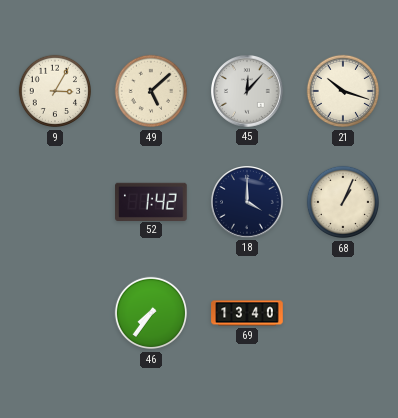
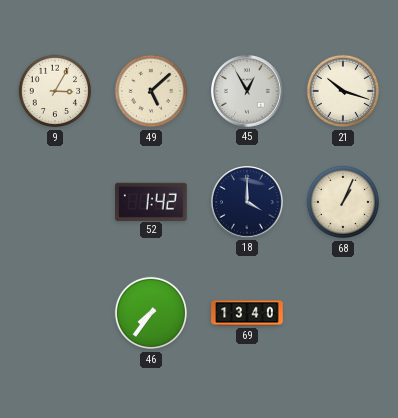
45: 12:07 -> 12:55
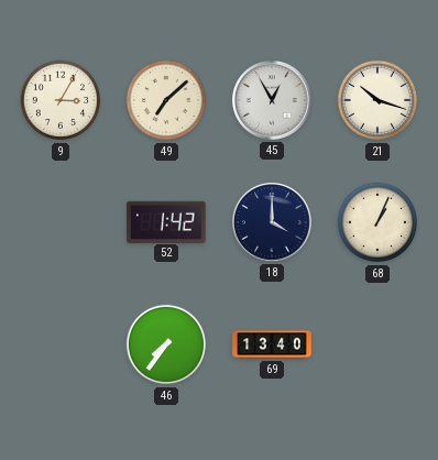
49: 5:08 -> 7:08
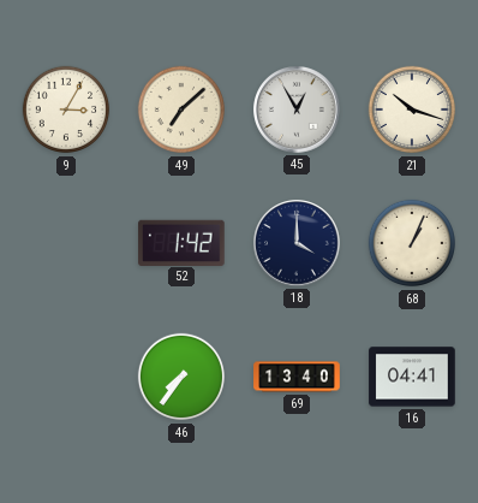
16: none -> 04:41
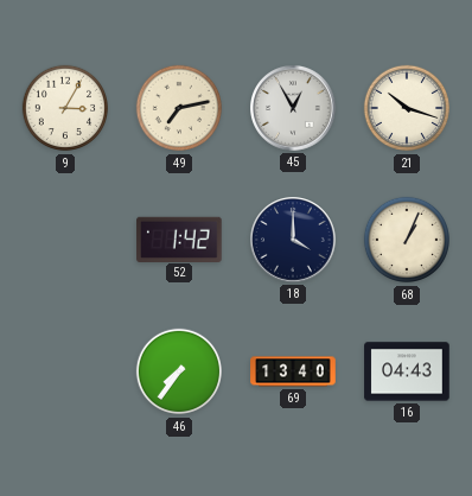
49: 7:08 -> 7:13
16: 04:41 -> 04:43
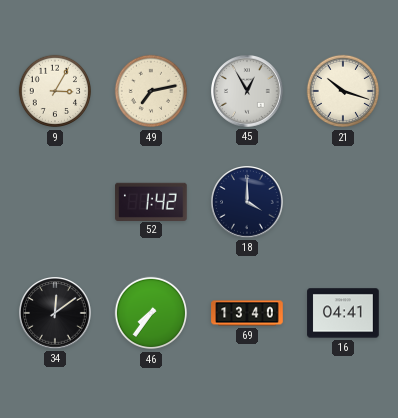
68: 1:04 -> none
34: none -> 12:09
16: 04:43 -> 04:41
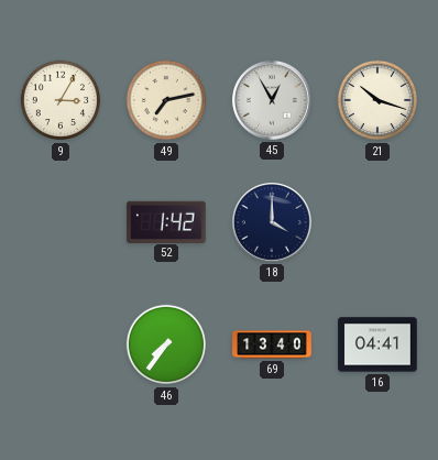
34: 12:09 -> none
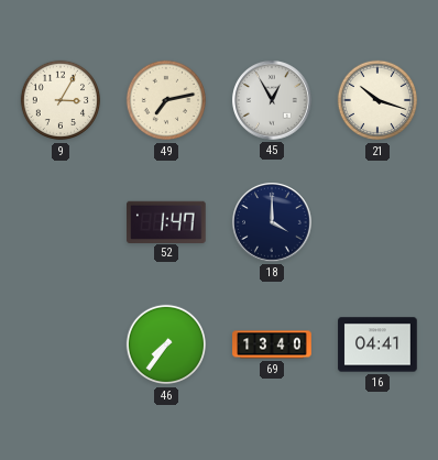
52: 1:42 -> 1:47
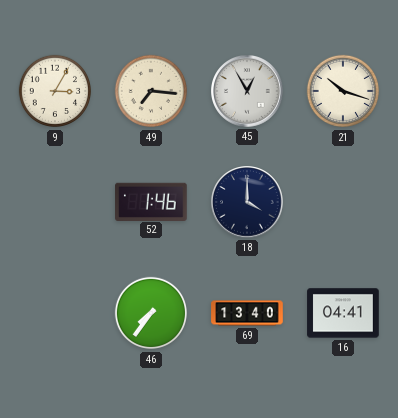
49: 7:13 -> 7:16
52: 1:47 -> 1:46
